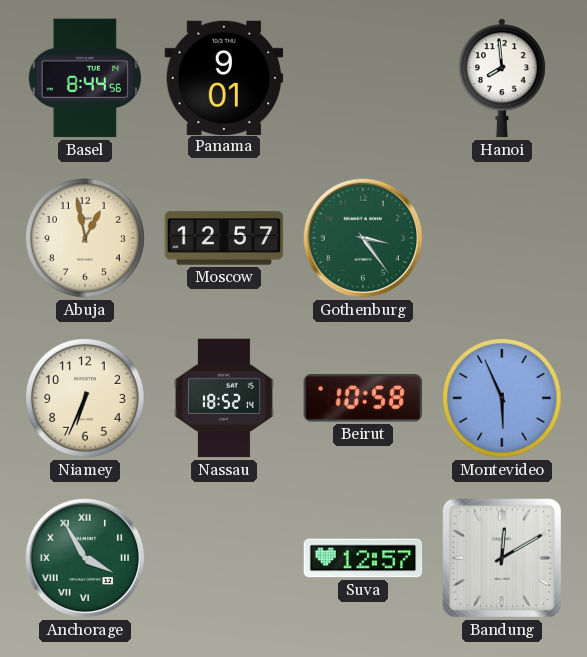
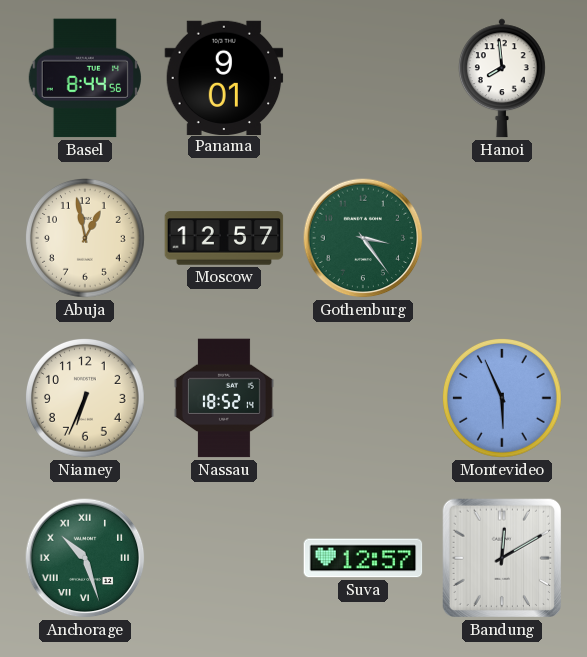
Beirut: 10:58 -> none
Anchorage: 3:55 -> 10:27
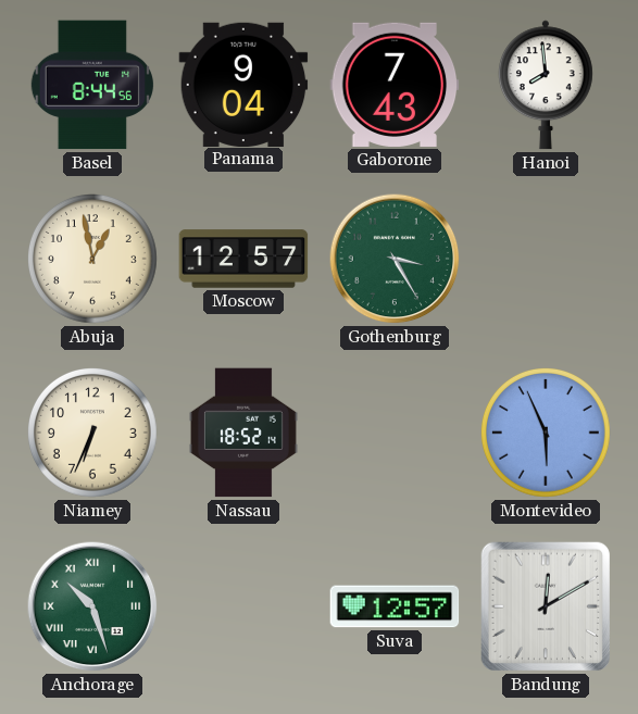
Panama: 9:01 -> 9:04
Gaborone: none -> 7:43
Gothenburg: 3:24 -> 3:25
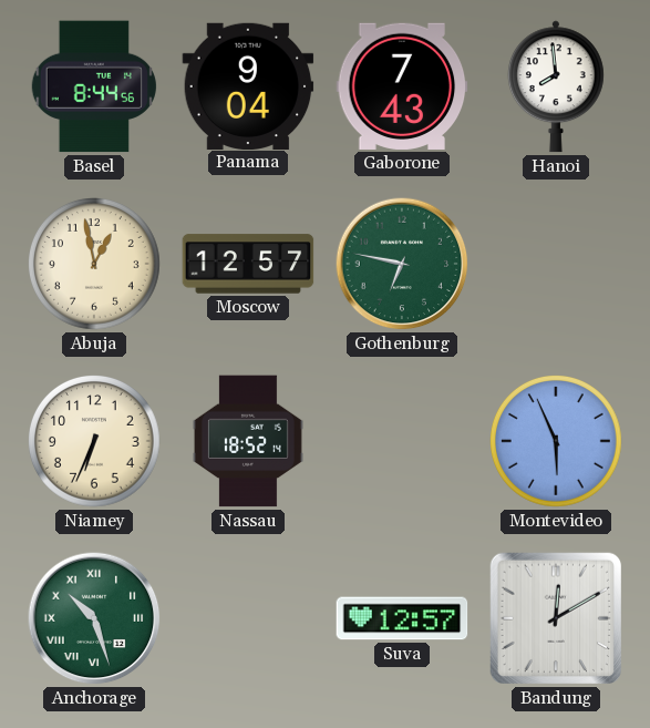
Gothenburg: 3:25 -> 6:47
